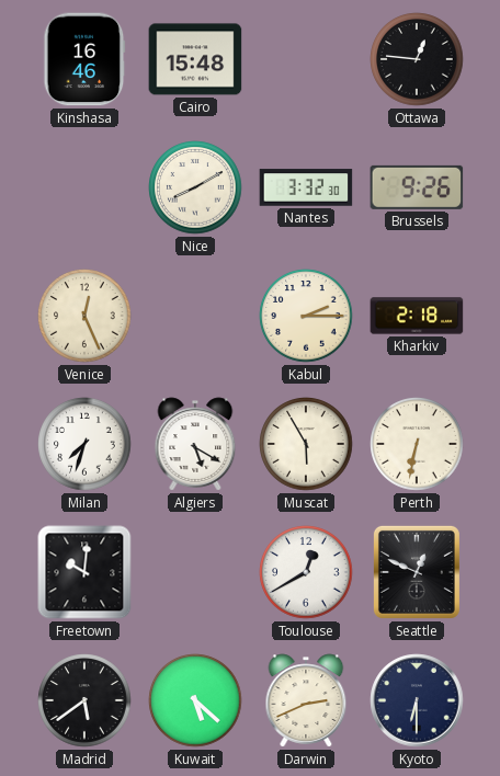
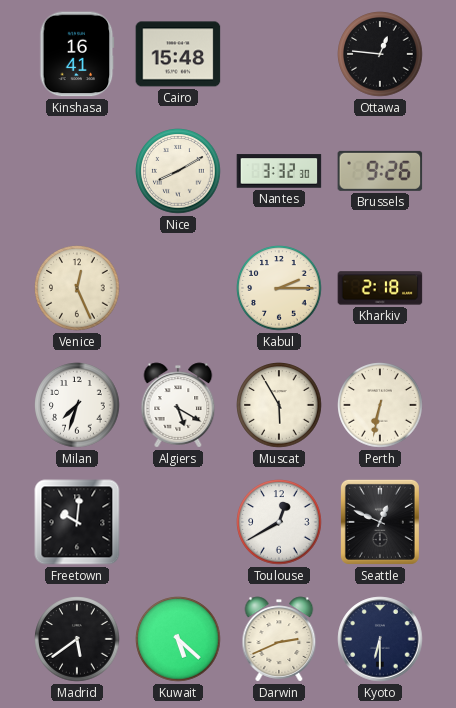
Kinshasa: 16:46 -> 16:41
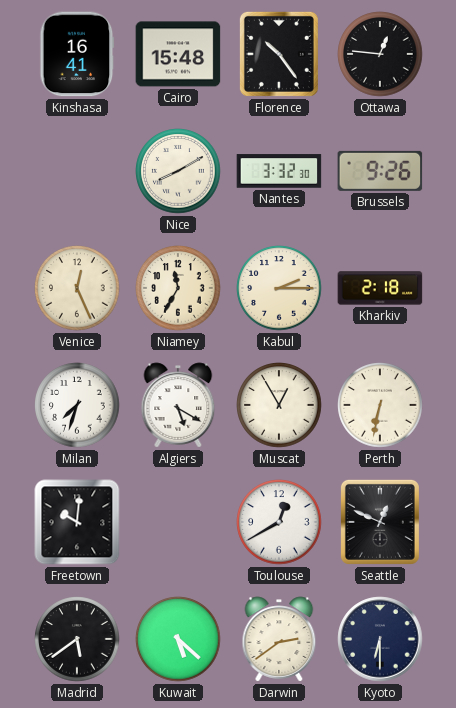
Florence: none -> 10:24
Niamey: none -> 11:35
Muscat: 5:55 -> 12:55
Darwin: 2:41 -> 2:39
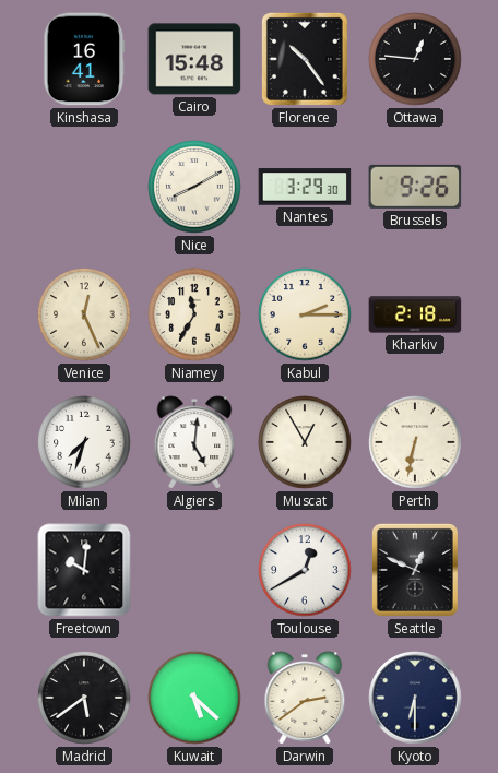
Nantes: 3:32 -> 3:29
Algiers: 5:20 -> 5:01
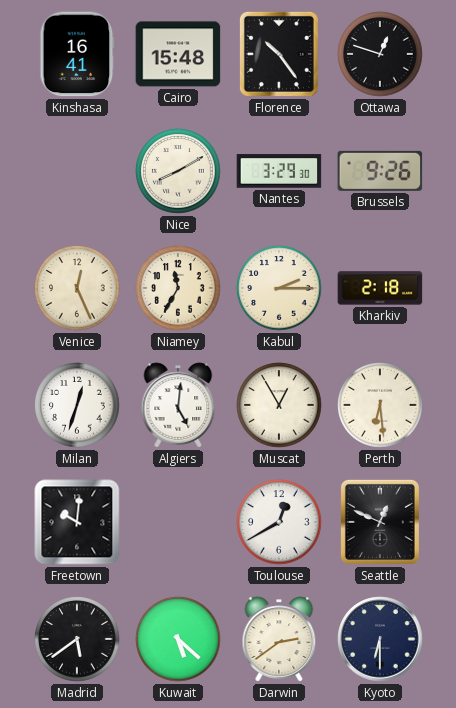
Ottawa: 12:46 -> 12:48
Milan: 7:33 -> 12:33
Perth: 6:32 -> 6:29
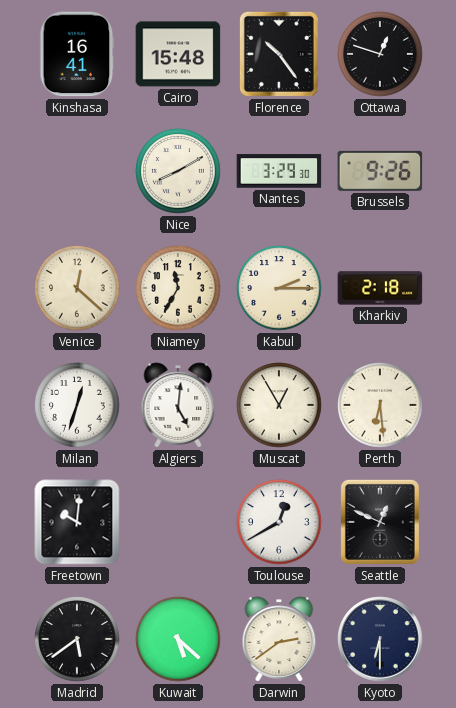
Venice: 12:26 -> 12:22
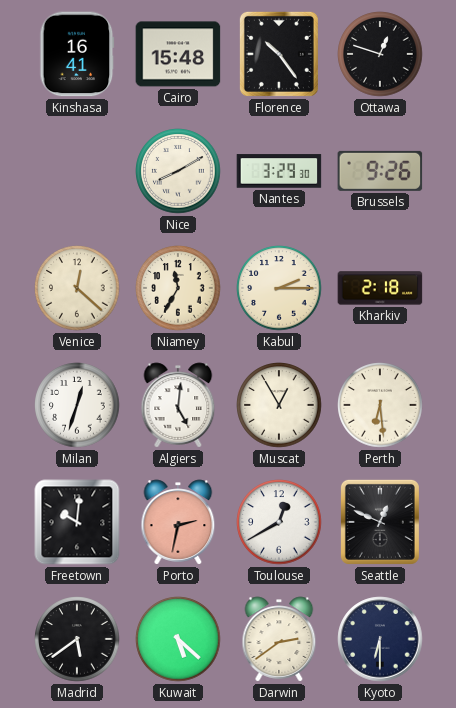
Porto: none -> 2:32
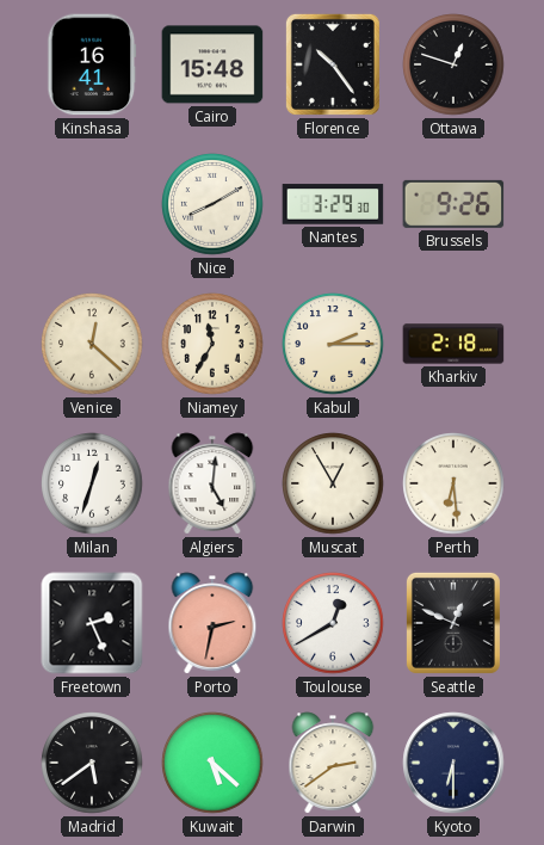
Freetown: 10:01 -> 2:26
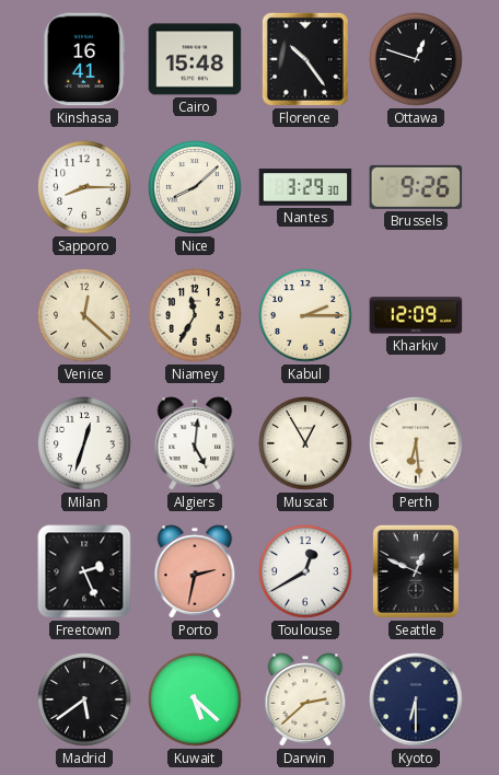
Sapporo: none -> 8:15
Nice: 8:10 -> 8:08
Kharkiv: 2:18 -> 12:09
Darwin: 2:39 -> 2:38
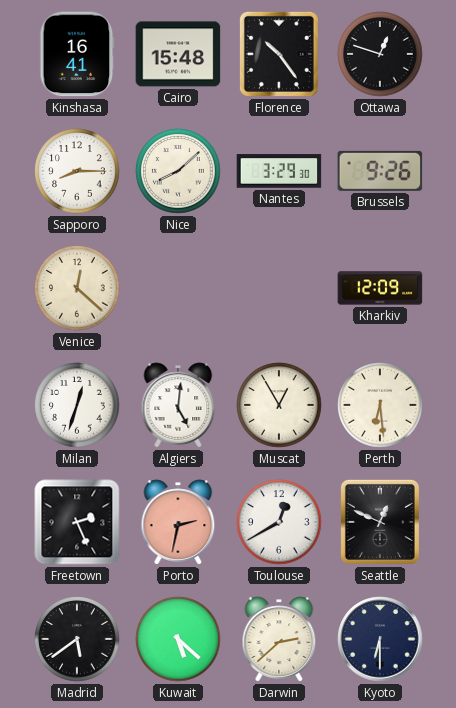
Niamey: 11:35 -> none
Kabul: 2:15 -> none
